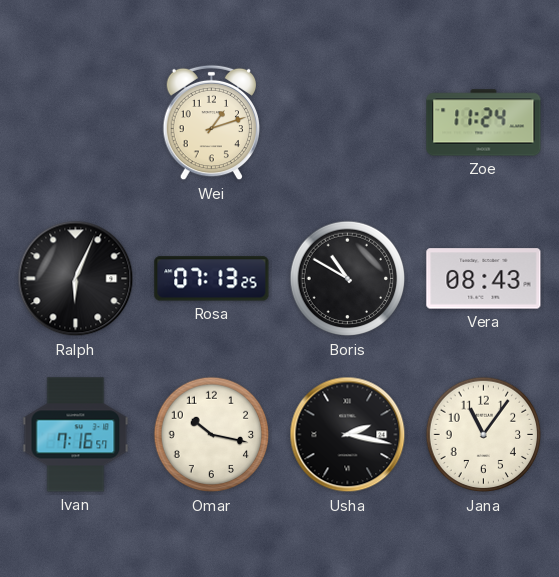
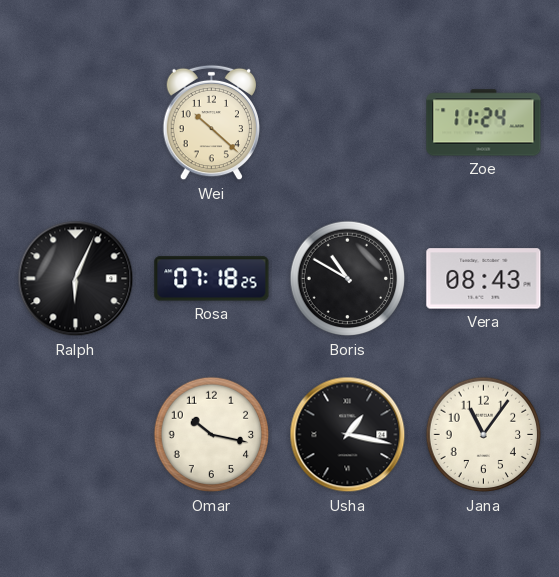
Wei: 1:12 -> 10:22
Rosa: 07:13 -> 07:18
Ivan: 7:16 -> none
Usha: 2:17 -> 1:17
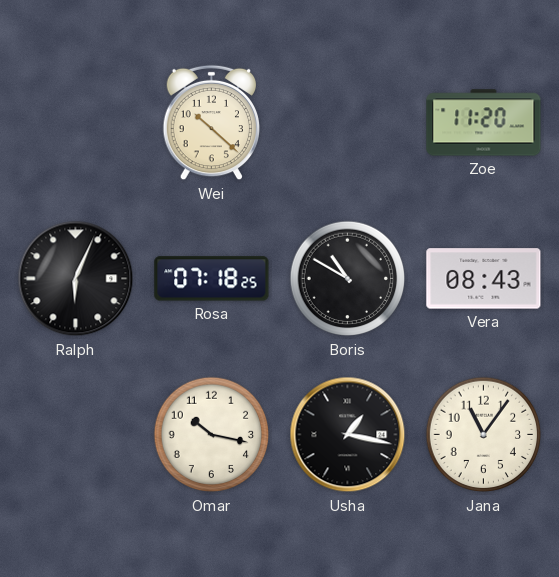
Zoe: 11:24 -> 11:20
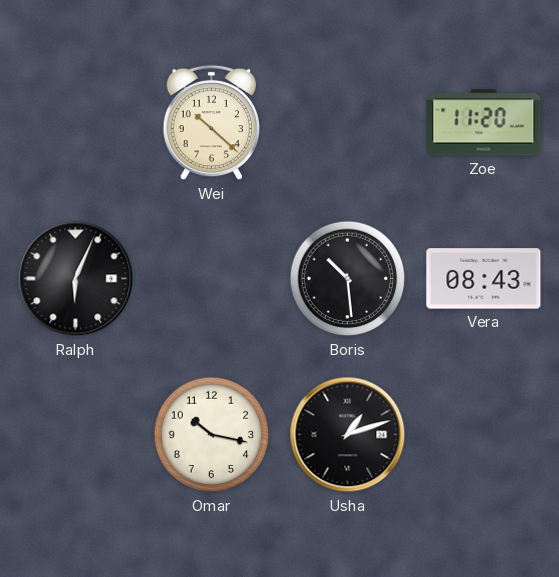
Rosa: 07:18 -> none
Boris: 10:50 -> 10:29
Usha: 1:17 -> 1:12
Jana: 11:06 -> none
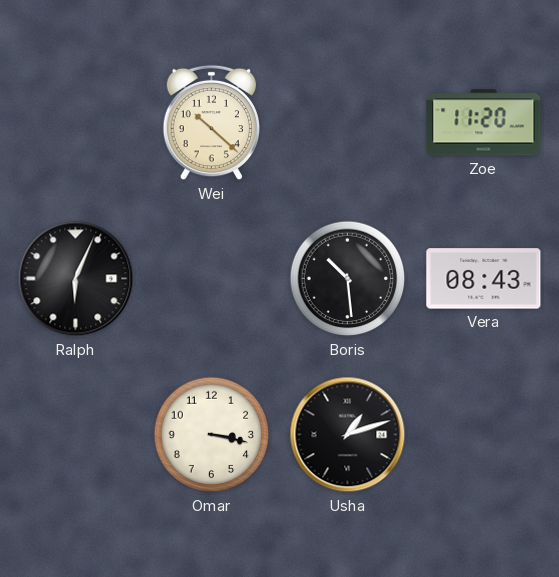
Omar: 10:17 -> 3:17
